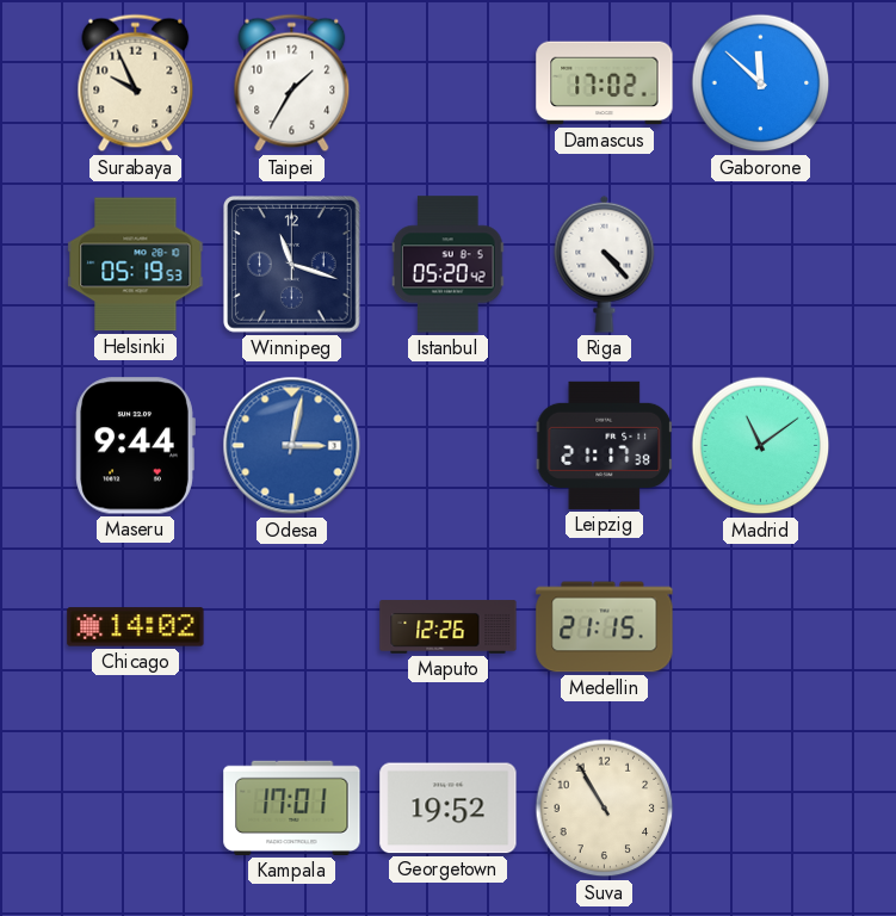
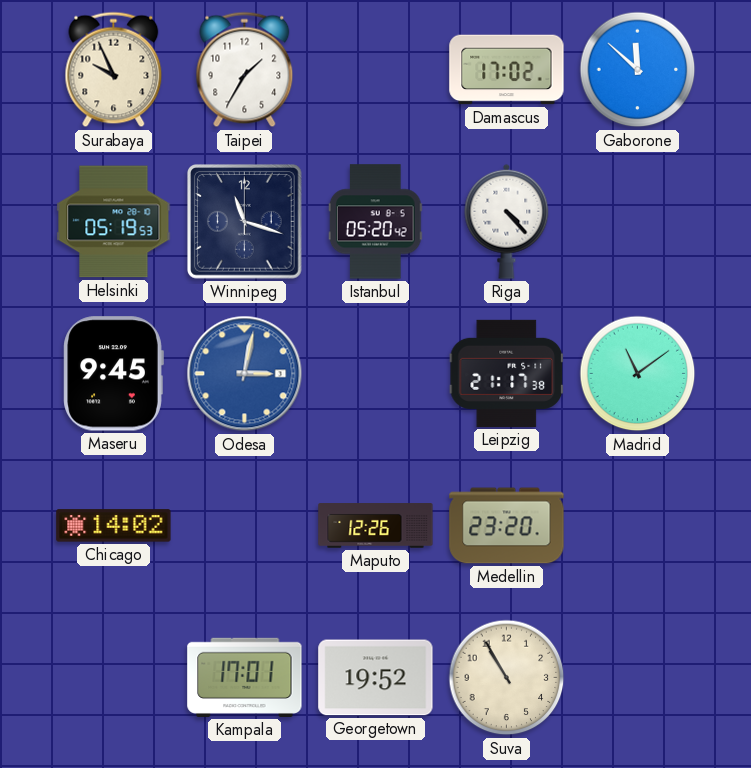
Maseru: 9:44 -> 9:45
Medellin: 21:15 -> 23:20
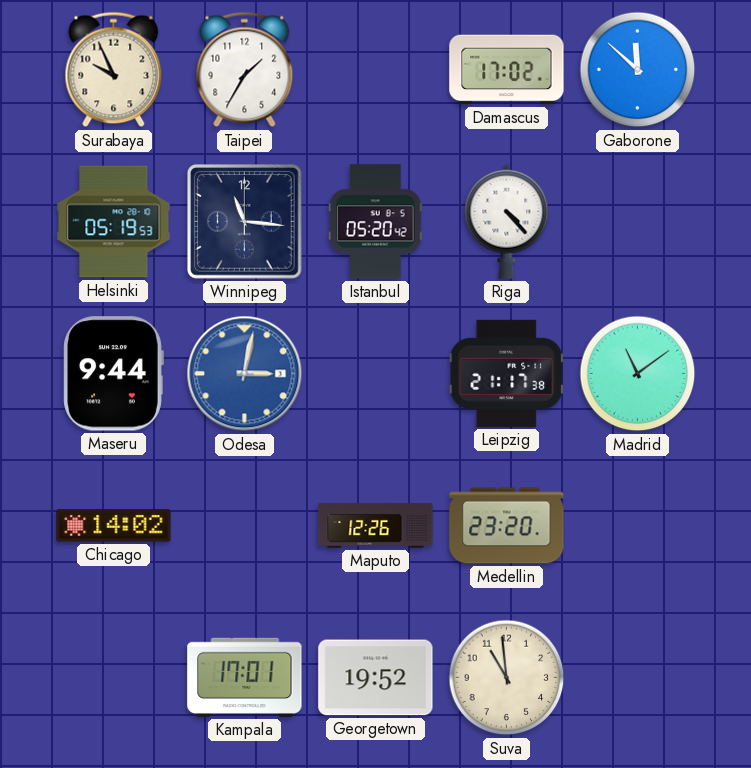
Winnipeg: 11:18 -> 11:16
Maseru: 9:45 -> 9:44
Suva: 10:55 -> 10:59
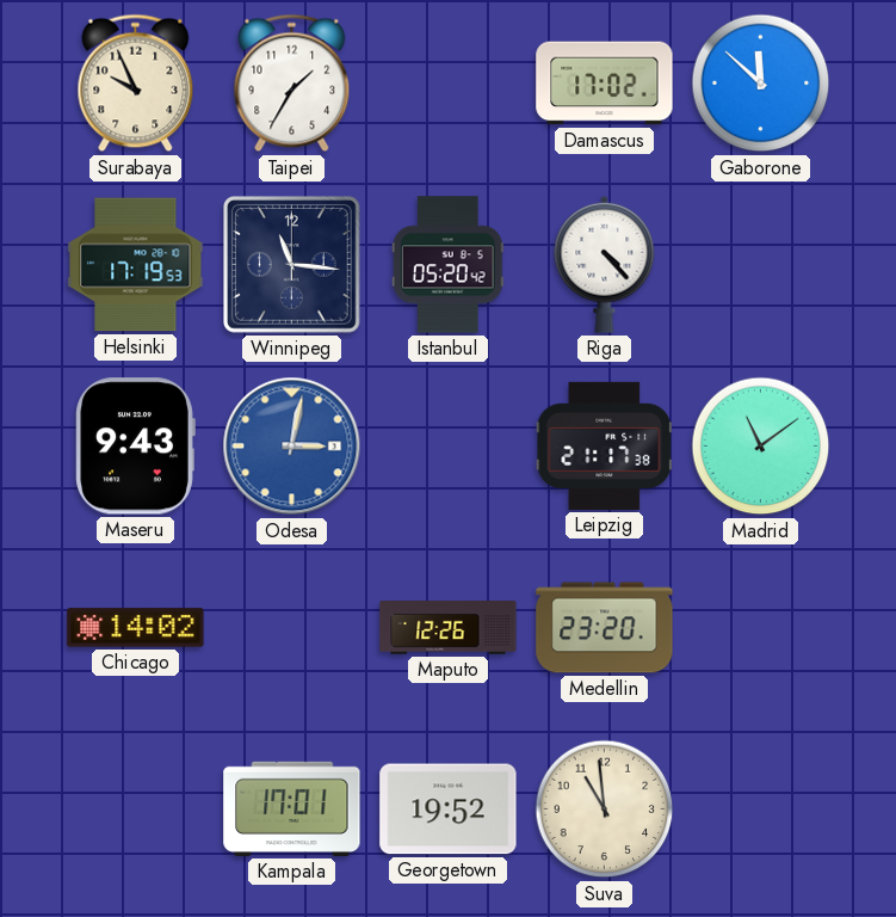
Helsinki: 05:19 -> 17:19
Maseru: 9:44 -> 9:43
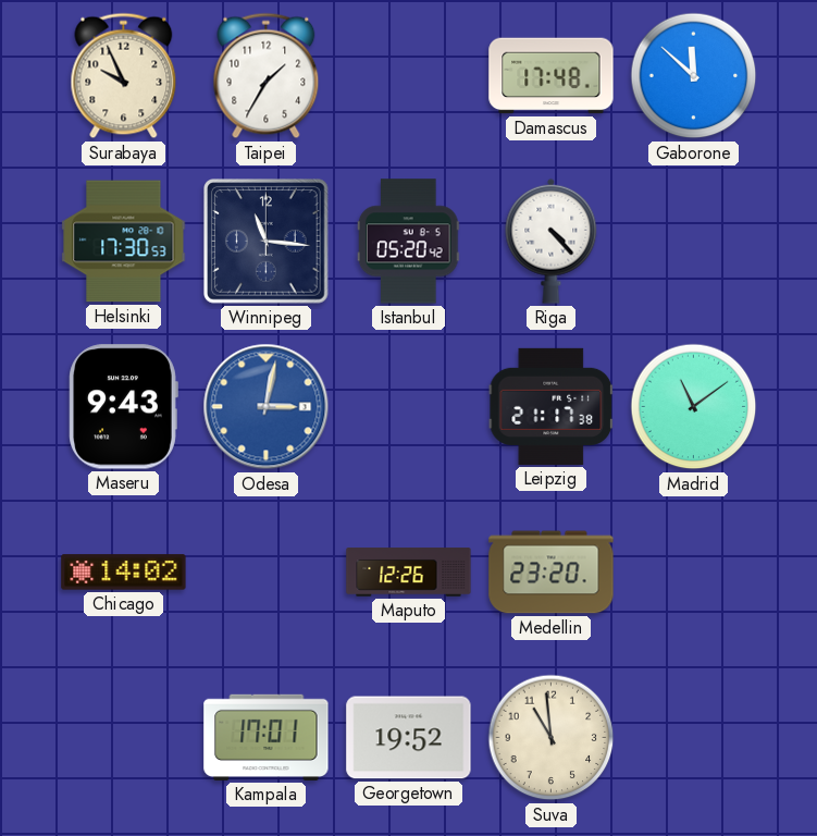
Damascus: 17:02 -> 17:48
Helsinki: 17:19 -> 17:30
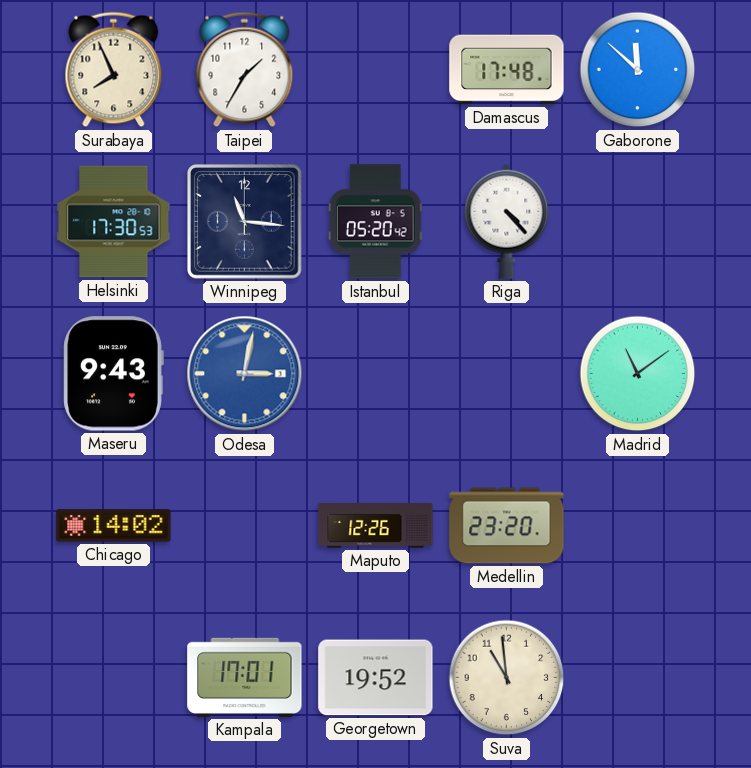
Surabaya: 9:56 -> 7:56
Leipzig: 21:17 -> none
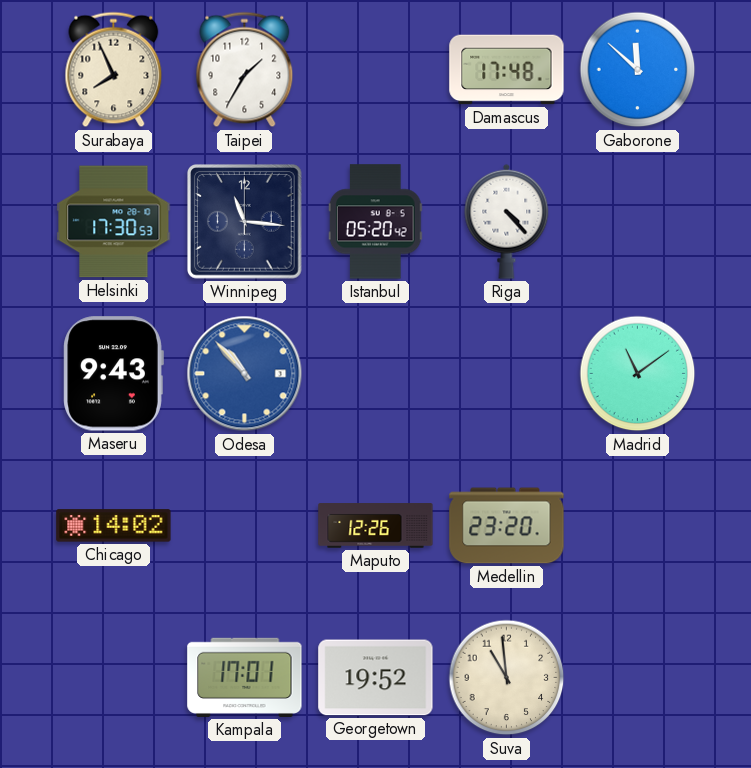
Odesa: 3:02 -> 10:53
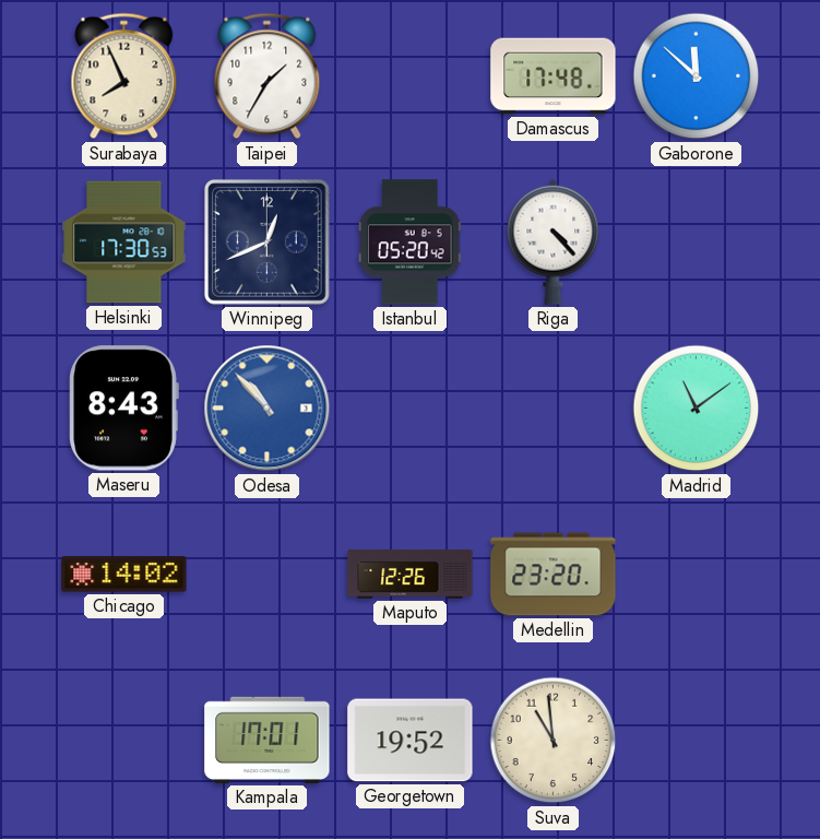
Winnipeg: 11:16 -> 12:41
Maseru: 9:43 -> 8:43
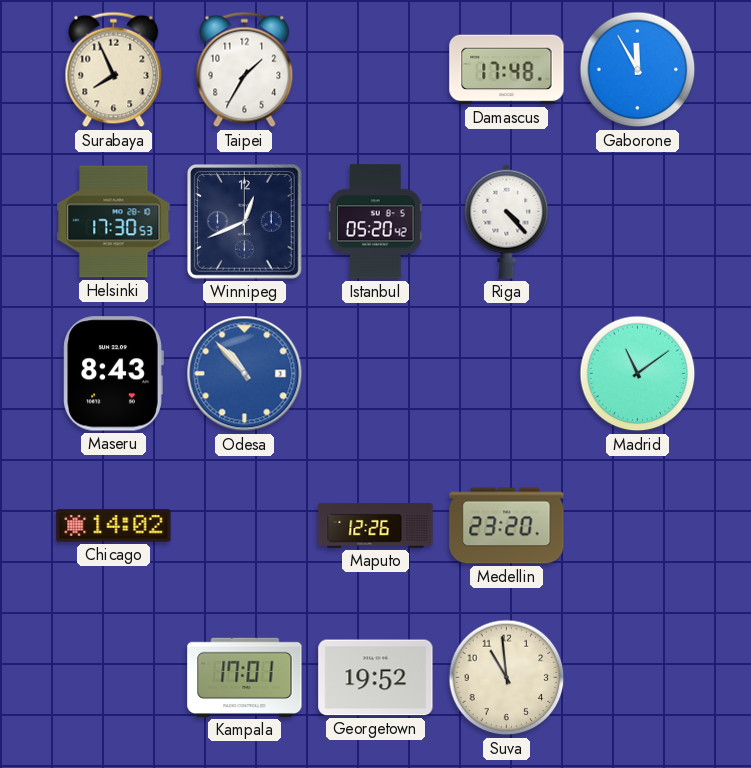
Gaborone: 11:52 -> 11:55
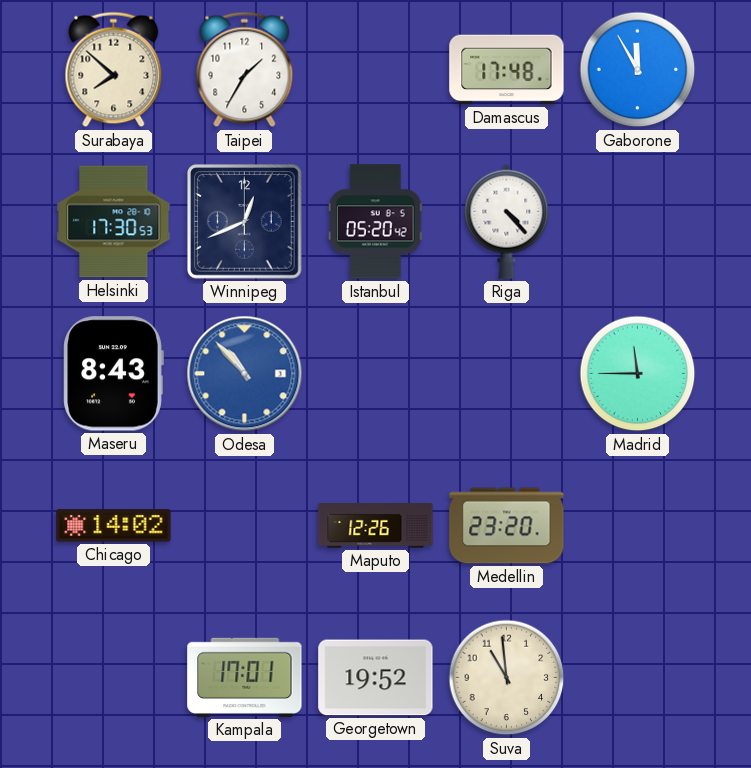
Surabaya: 7:56 -> 7:52
Madrid: 11:09 -> 11:45
